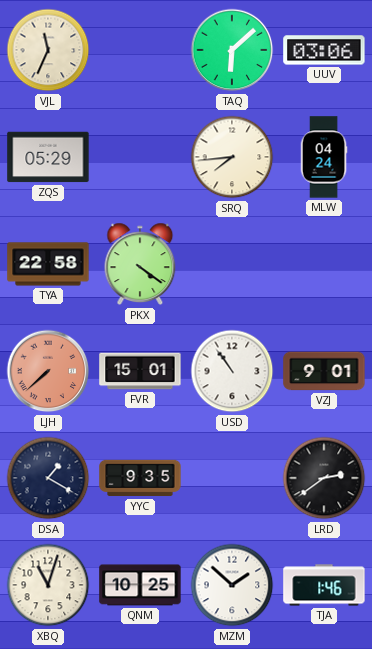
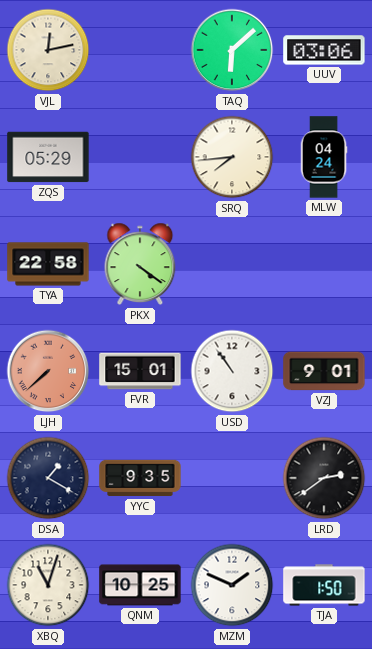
VJL: 11:34 -> 12:13
MZM: 1:52 -> 1:49
TJA: 1:46 -> 1:50
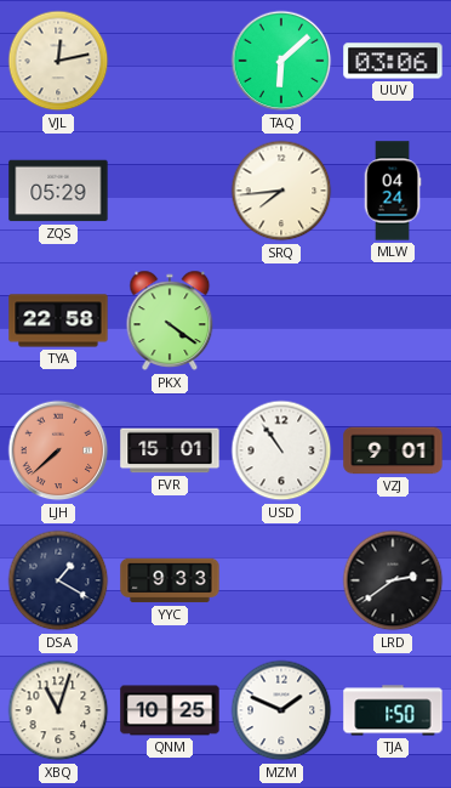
YYC: 9:35 -> 9:33
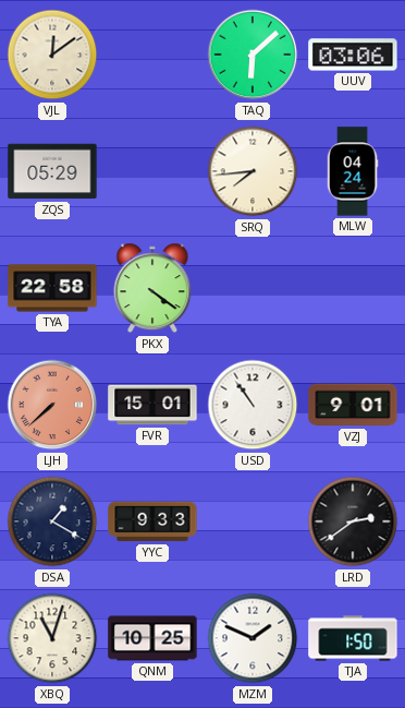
VJL: 12:13 -> 12:09
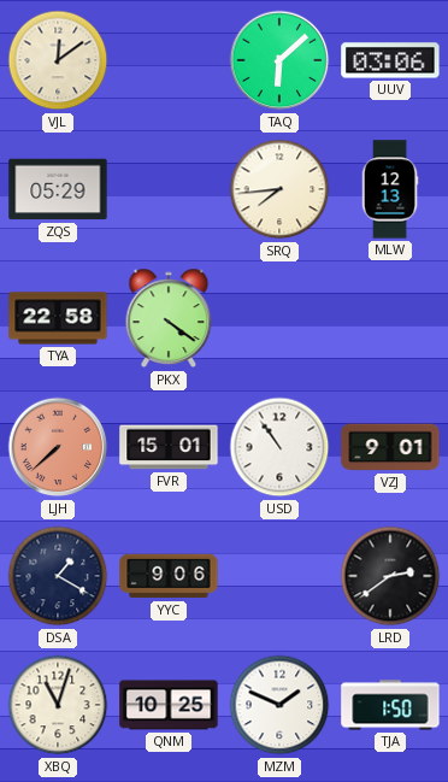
MLW: 04:24 -> 12:13
YYC: 9:33 -> 9:06
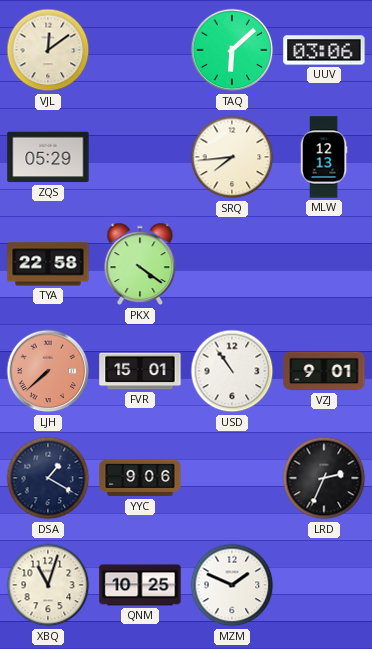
LRD: 2:39 -> 2:34
TJA: 1:50 -> none
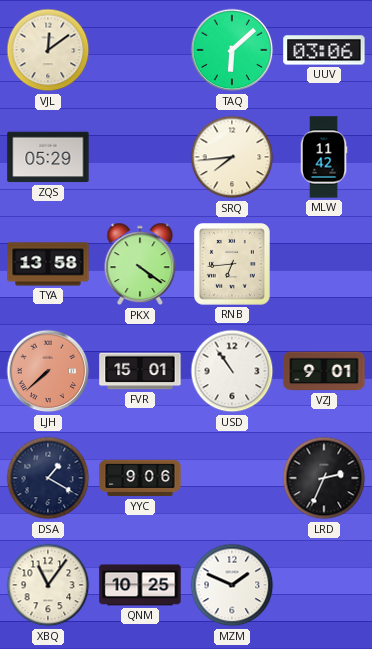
MLW: 12:13 -> 11:42
TYA: 22:58 -> 13:58
RNB: none -> 6:44
XBQ: 11:03 -> 11:06
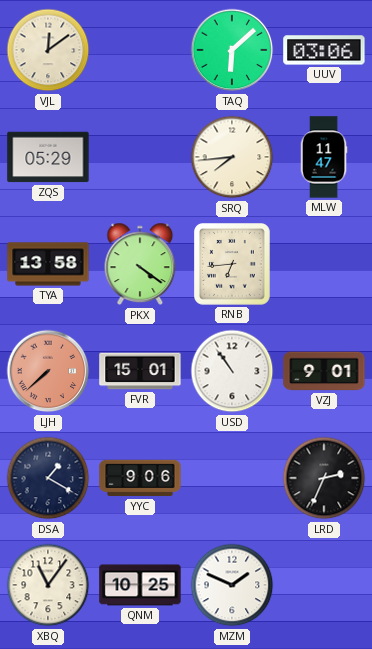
MLW: 11:42 -> 11:47
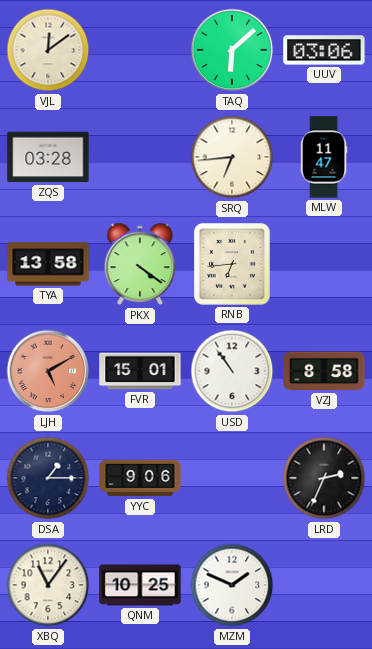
ZQS: 05:29 -> 03:28
SRQ: 7:44 -> 6:44
LJH: 7:38 -> 5:10
VZJ: 9:01 -> 8:58
DSA: 1:20 -> 1:15
